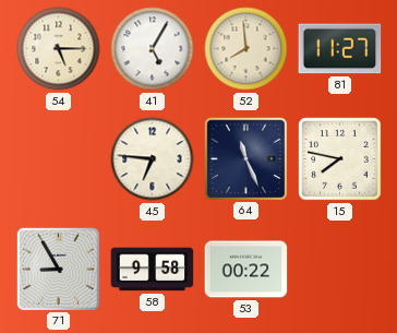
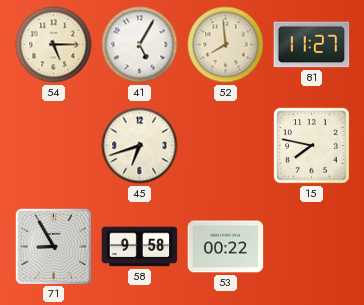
45: 6:46 -> 6:42
64: 11:26 -> none
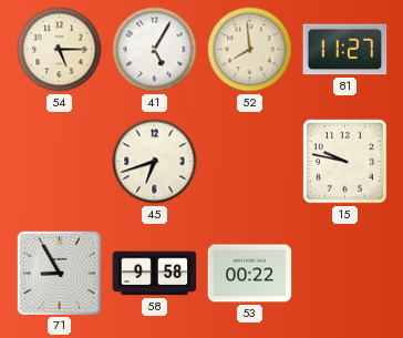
15: 7:47 -> 9:47
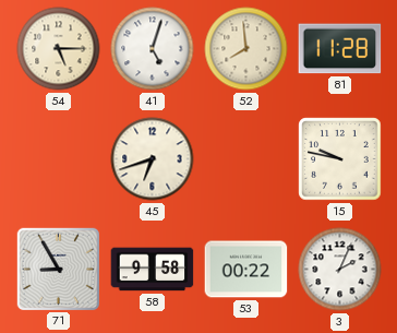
41: 5:05 -> 5:03
81: 11:27 -> 11:28
3: none -> 2:04
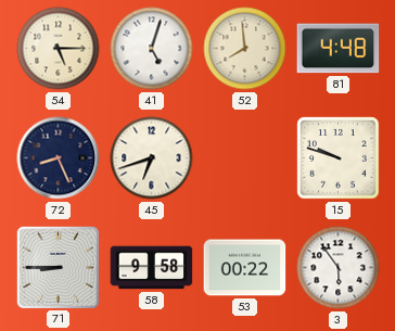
81: 11:28 -> 4:48
72: none -> 8:26
15: 9:47 -> 9:48
71: 8:55 -> 8:45
3: 2:04 -> 5:54
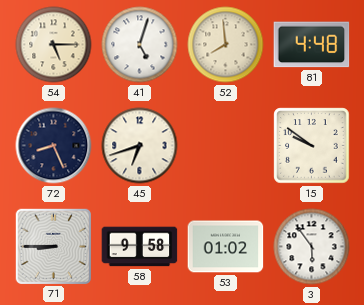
15: 9:48 -> 9:51
53: 00:22 -> 01:02
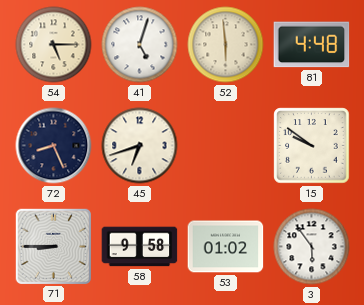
52: 7:59 -> 5:59
